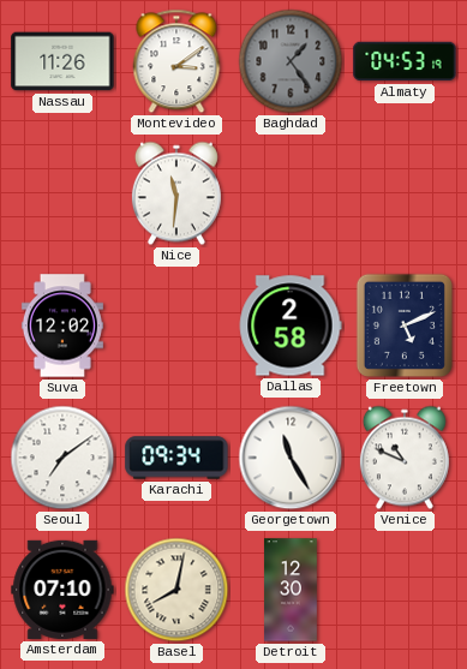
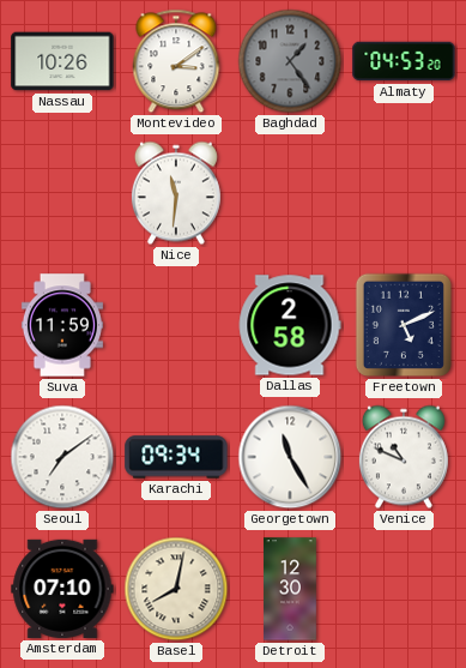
Nassau: 11:26 -> 10:26
Almaty: 04:53:19 -> 04:53:20
Suva: 12:02 -> 11:59
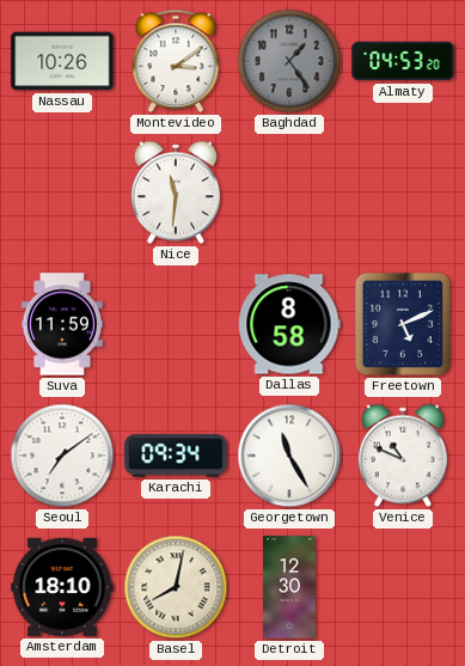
Dallas: 2:58 -> 8:58
Amsterdam: 07:10 -> 18:10
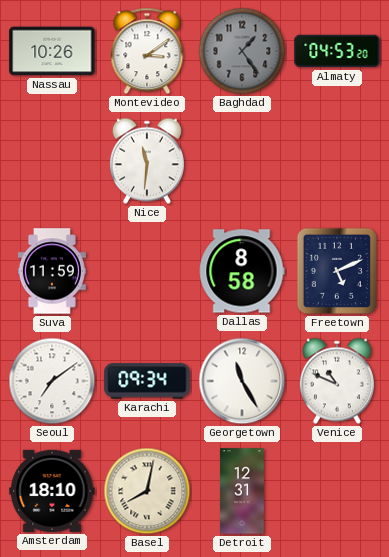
Detroit: 12:30 -> 12:31
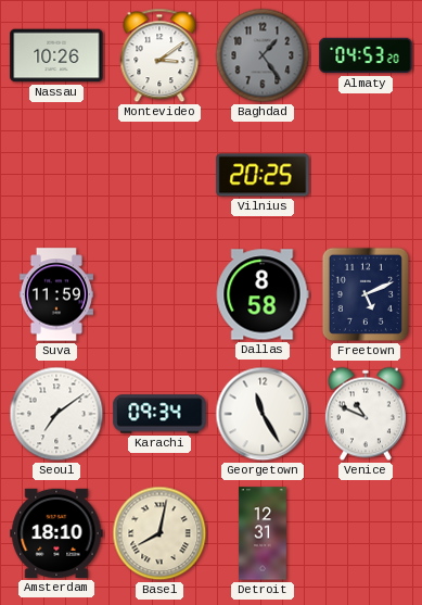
Nice: 11:31 -> none
Vilnius: none -> 20:25
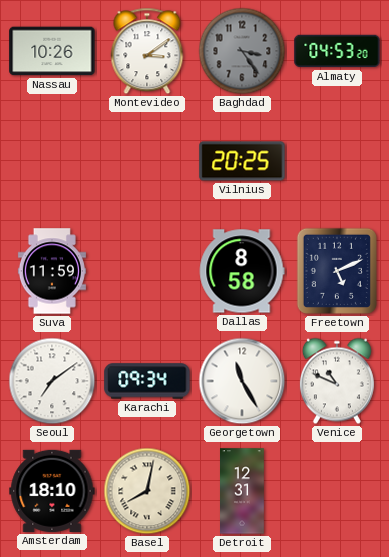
Baghdad: 1:24 -> 3:24
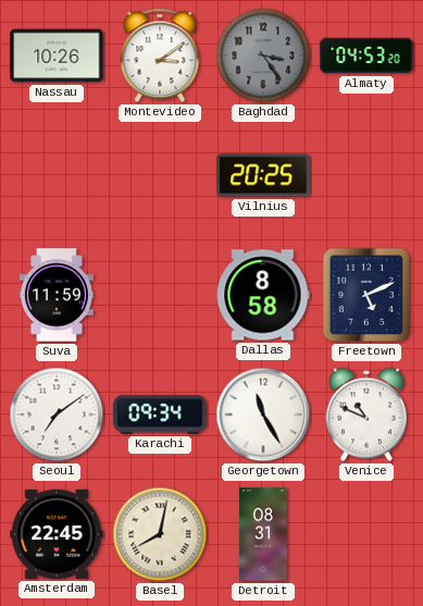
Amsterdam: 18:10 -> 22:45
Detroit: 12:31 -> 08:31
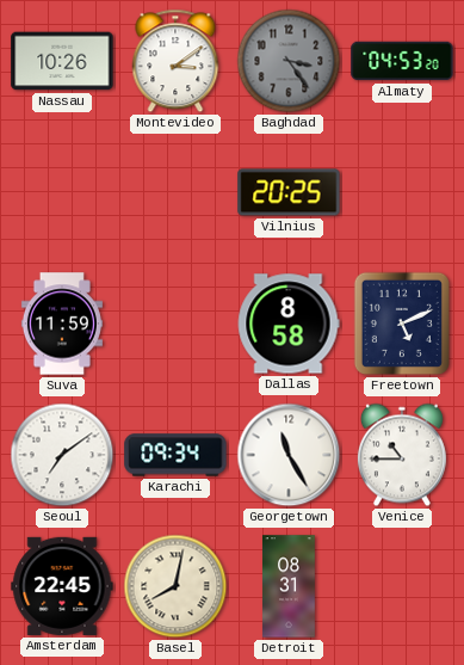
Venice: 10:49 -> 10:45
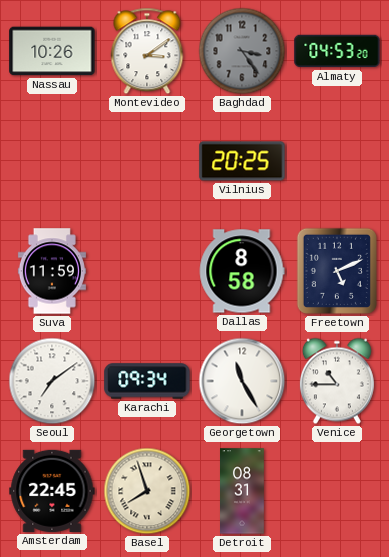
Basel: 8:02 -> 7:57
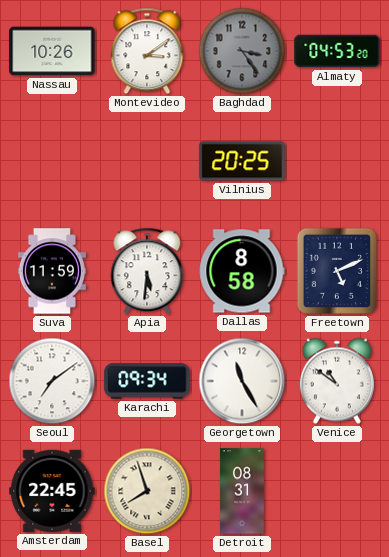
Apia: none -> 5:31
Venice: 10:45 -> 10:51
